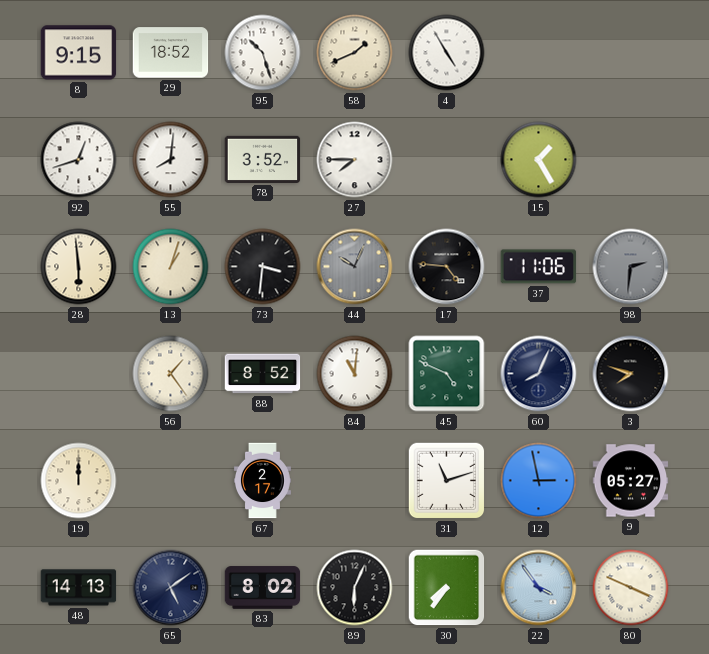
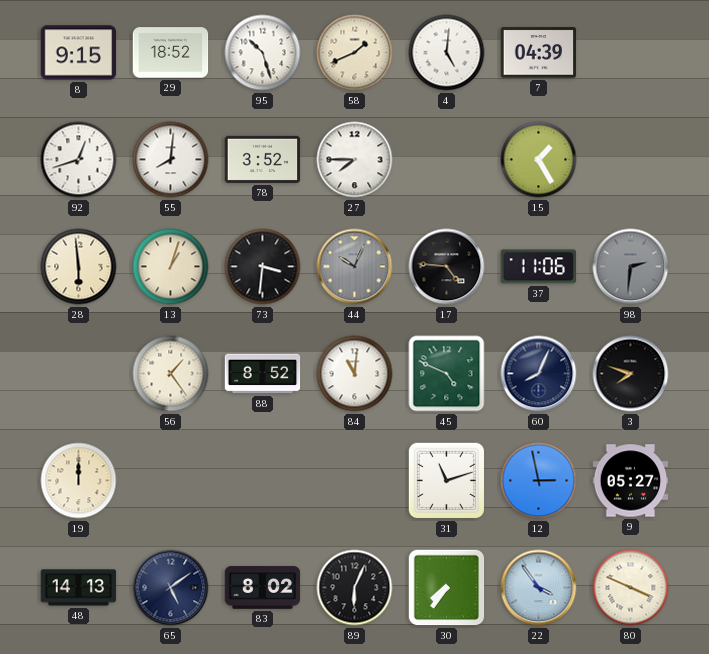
4: 4:55 -> 5:01
7: none -> 04:39
67: 2:17 -> none
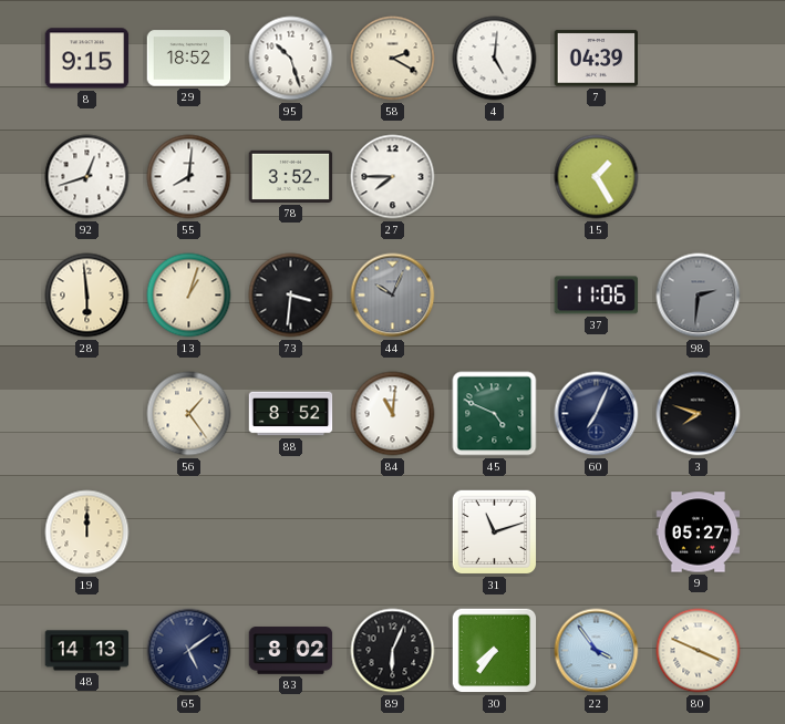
58: 1:41 -> 2:20
17: 4:46 -> none
60: 8:04 -> 7:04
12: 2:58 -> none
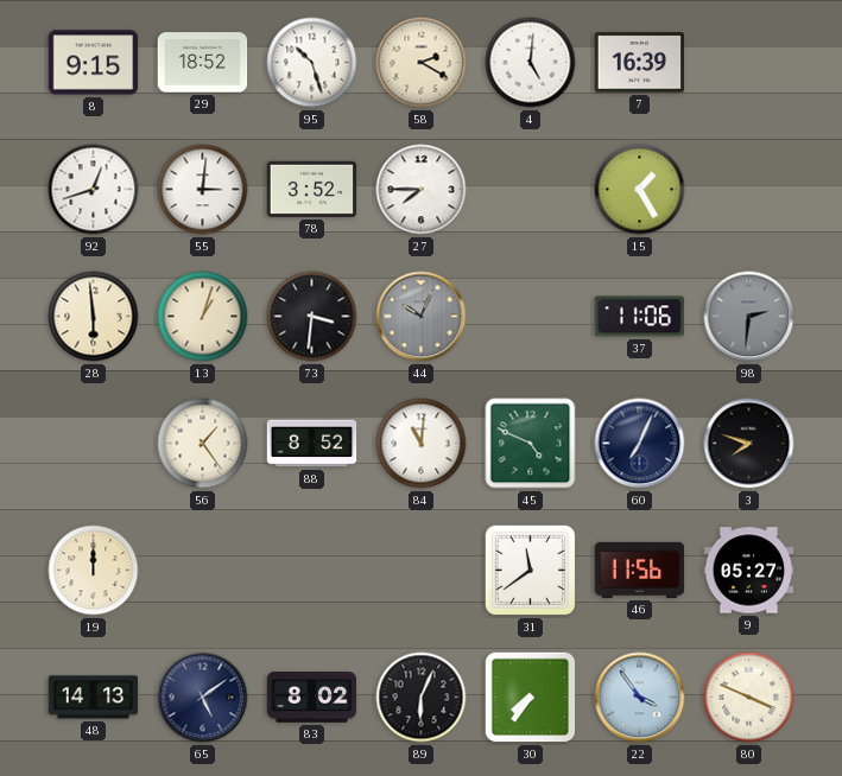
7: 04:39 -> 16:39
55: 8:01 -> 3:01
31: 11:12 -> 11:39
46: none -> 11:56
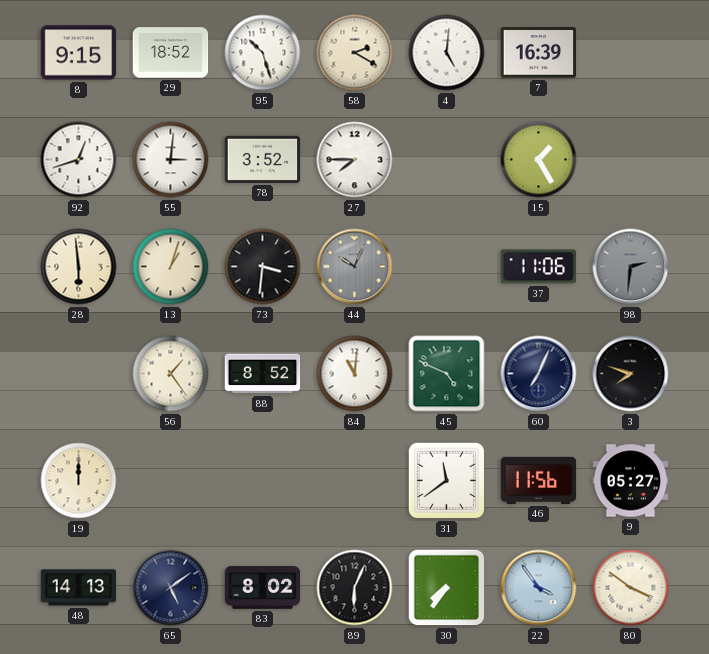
80: 3:49 -> 3:51
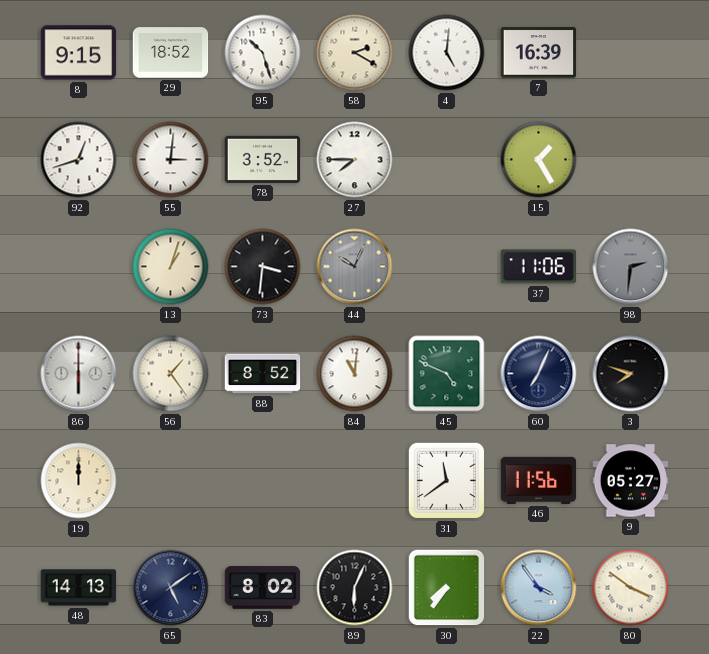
28: 5:59 -> none
86: none -> 6:00
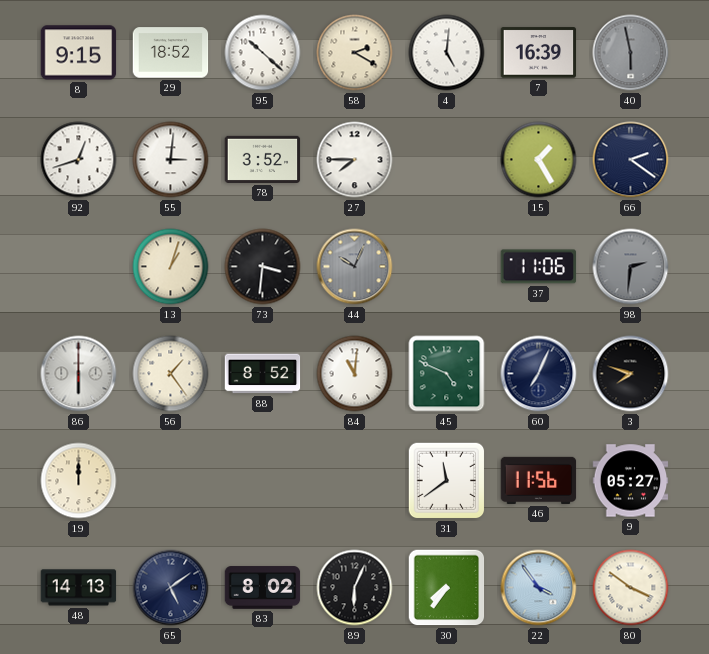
95: 10:27 -> 10:22
40: none -> 5:58
66: none -> 2:21
